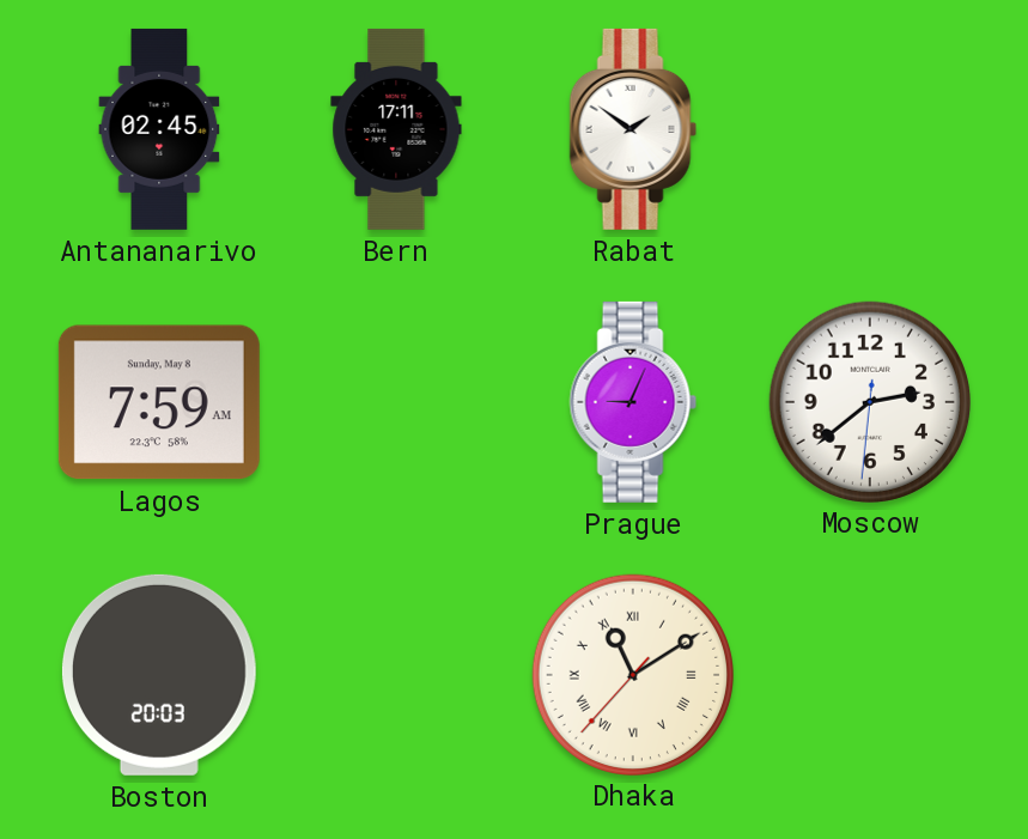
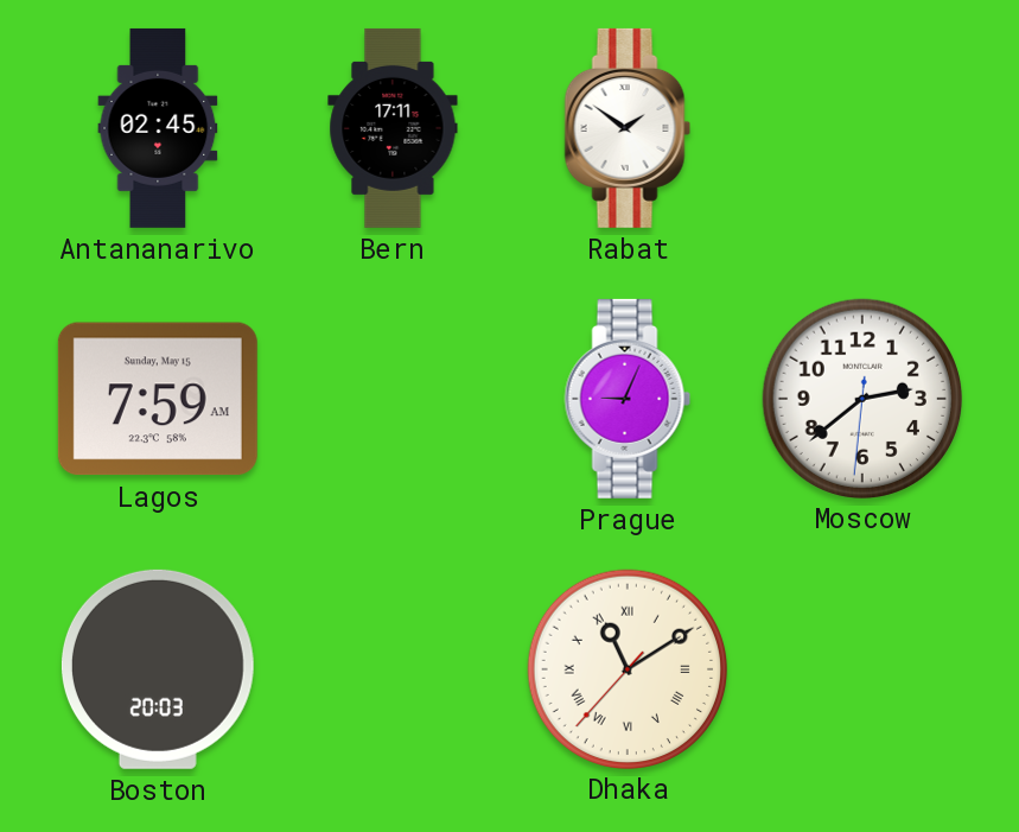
Lagos date: Sunday, May 8 -> Sunday, May 15
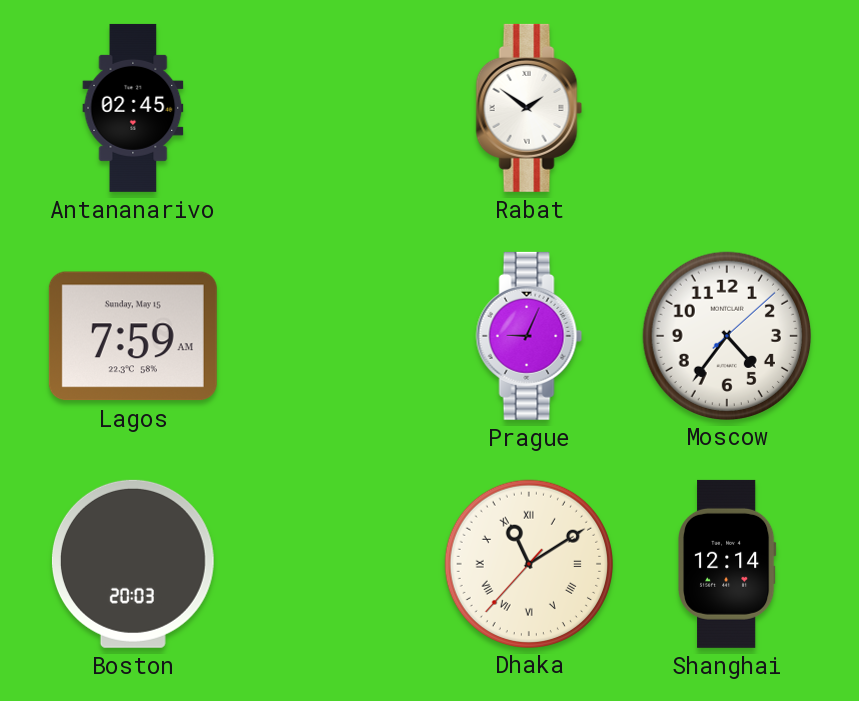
Bern: 17:11 -> none
Moscow: 2:38 -> 4:36
Shanghai: none -> 12:14
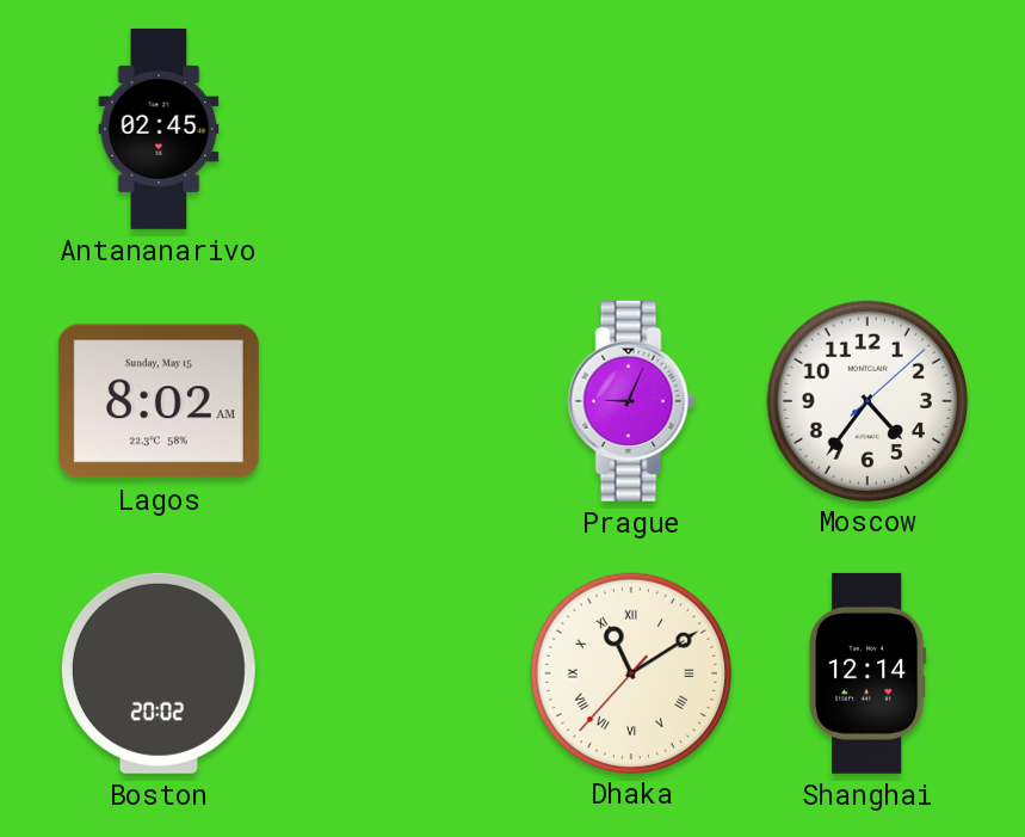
Rabat: 1:51 -> none
Lagos: 7:59 -> 8:02
Boston: 20:03 -> 20:02
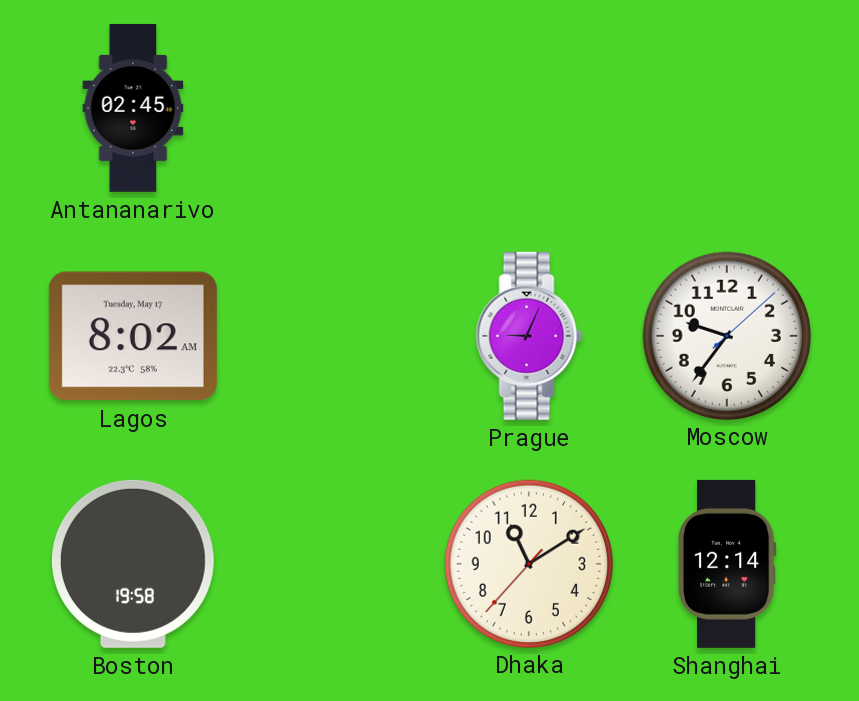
Lagos date: Sunday, May 15 -> Tuesday, May 17
Moscow: 4:36 -> 9:36
Boston: 20:02 -> 19:58
Dhaka numerals: Roman -> Arabic
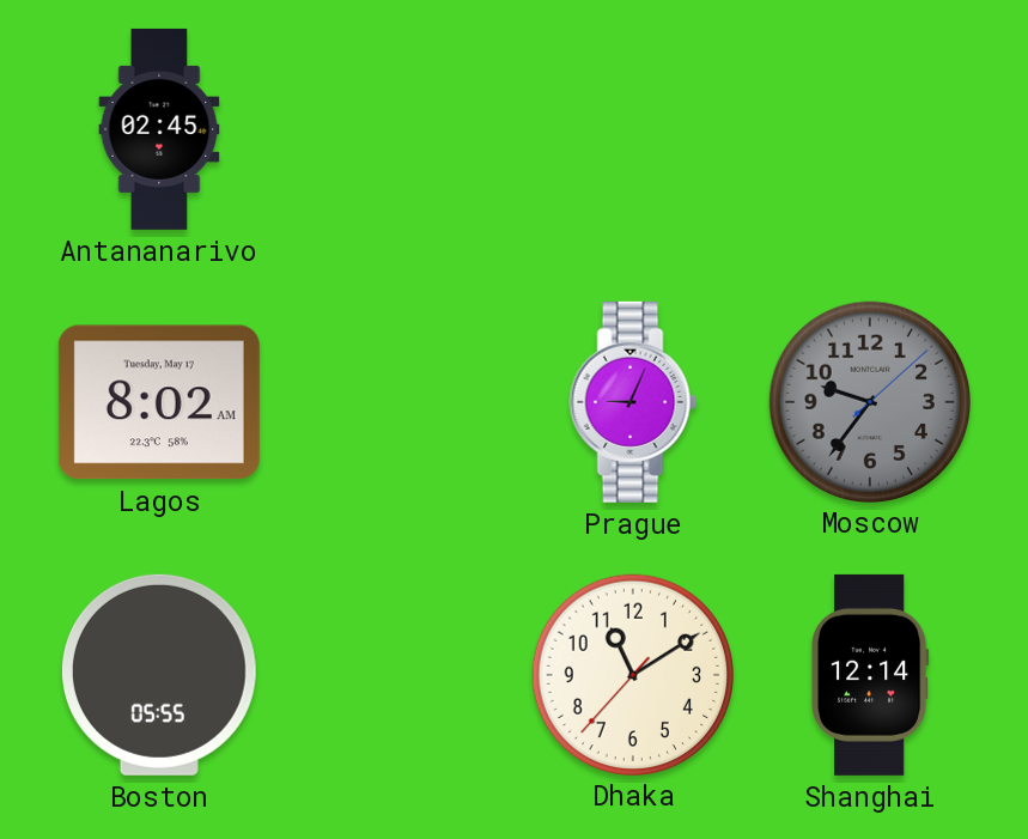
Moscow dial: white -> grey
Boston: 19:58 -> 05:55
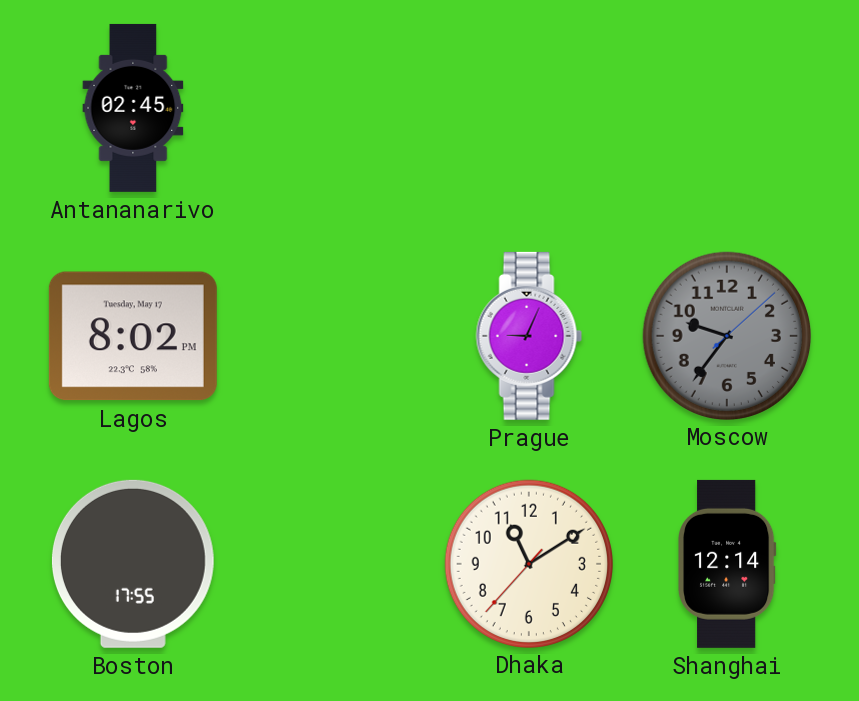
Lagos: 8:02 AM -> 8:02 PM
Boston: 05:55 -> 17:55
